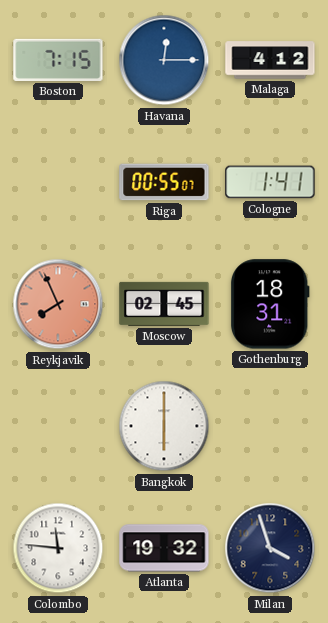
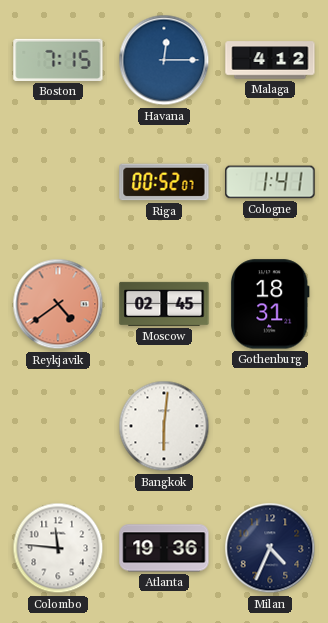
Riga: 00:55 -> 00:52
Reykjavik: 7:56 -> 4:39
Bangkok: 6:00 -> 6:01
Atlanta: 19:32 -> 19:36
Milan: 3:57 -> 4:34
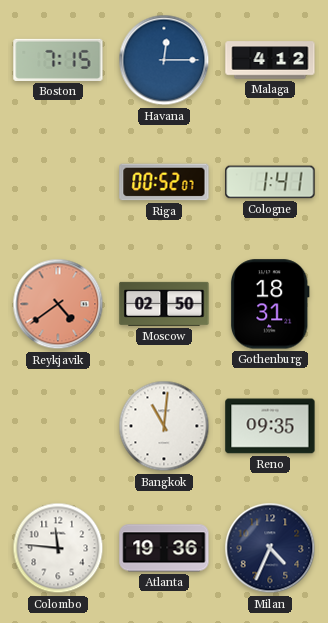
Moscow: 02:45 -> 02:50
Bangkok: 6:01 -> 11:01
Reno: none -> 09:35
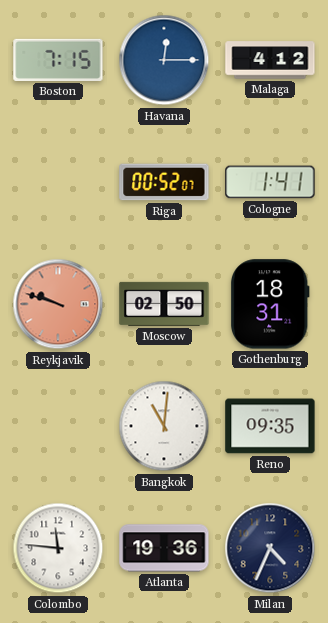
Reykjavik: 4:39 -> 9:48
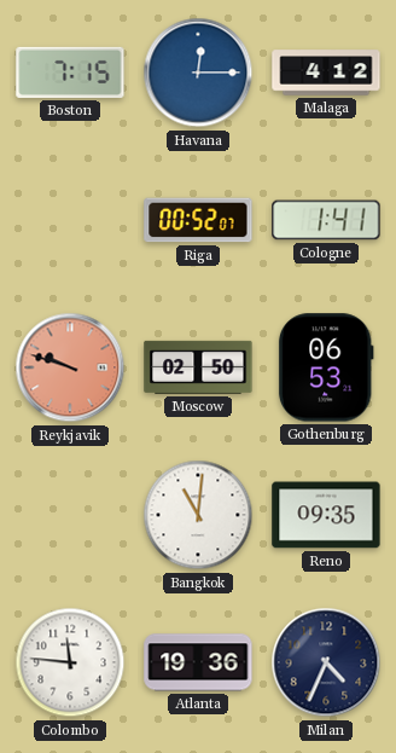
Gothenburg: 18:31 -> 06:53
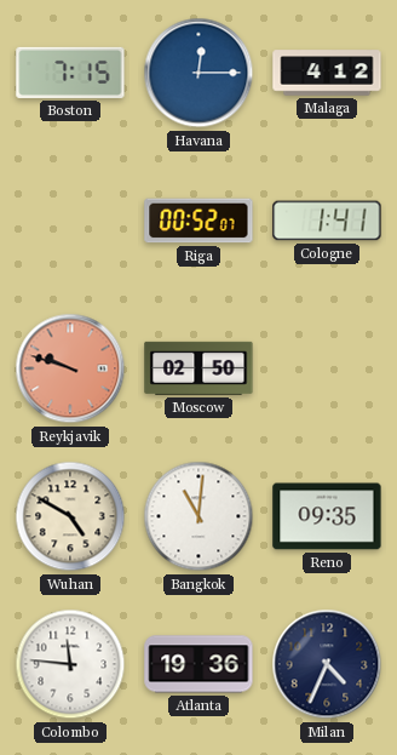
Gothenburg: 06:53 -> none
Wuhan: none -> 4:50
